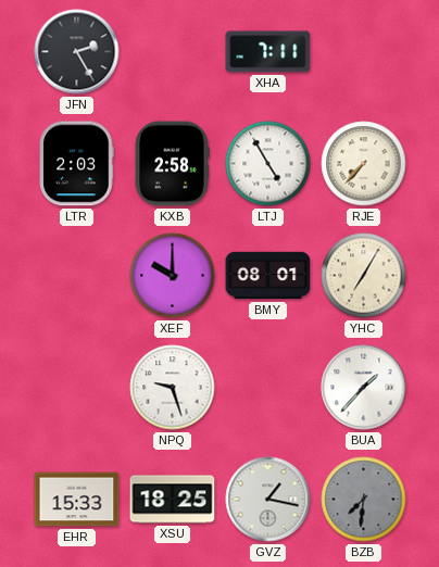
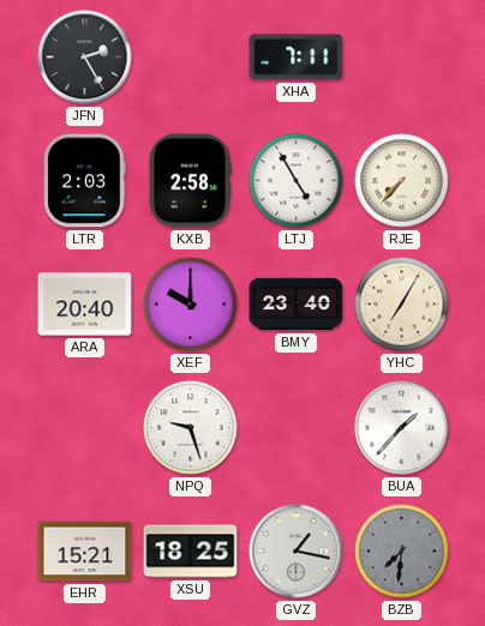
ARA: none -> 20:40
BMY: 08:01 -> 23:40
EHR: 15:33 -> 15:21
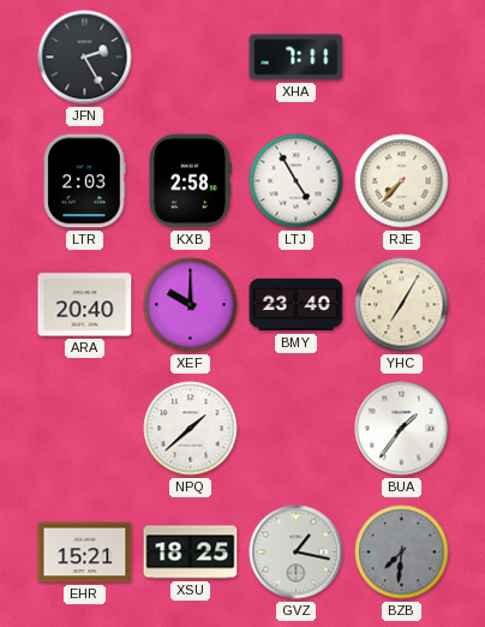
NPQ: 9:27 -> 1:38
BUA: 1:37 -> 1:36
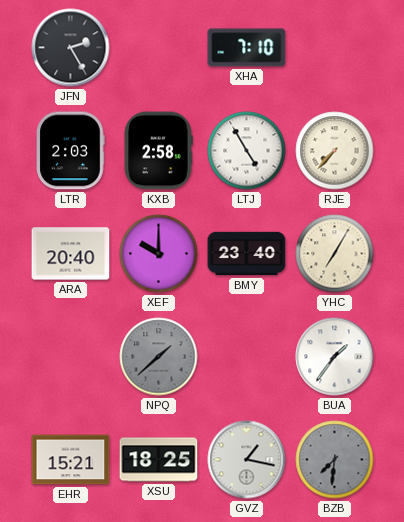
XHA: 7:11 -> 7:10
NPQ dial: white -> grey
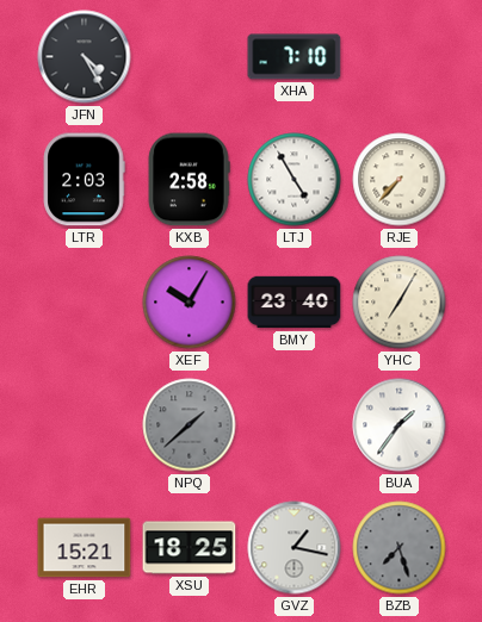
JFN: 2:25 -> 4:25
ARA: 20:40 -> none
XEF: 10:00 -> 10:05
BZB: 7:31 -> 7:27
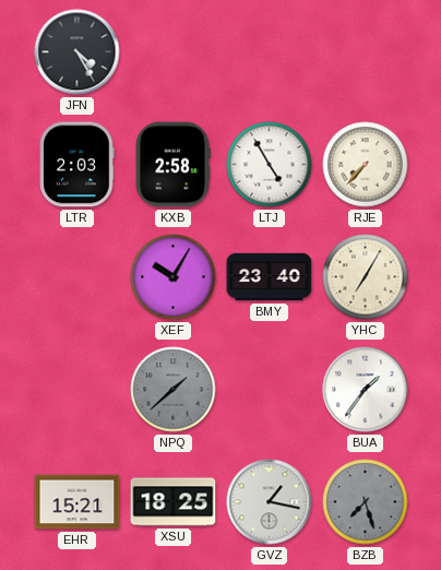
XHA: 7:10 -> none
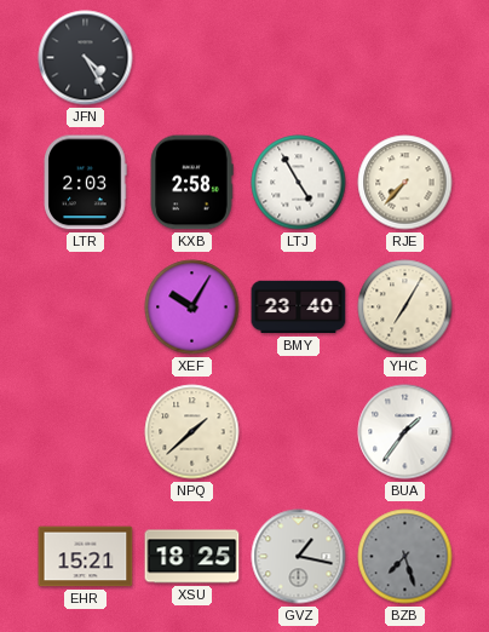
NPQ dial: grey -> cream
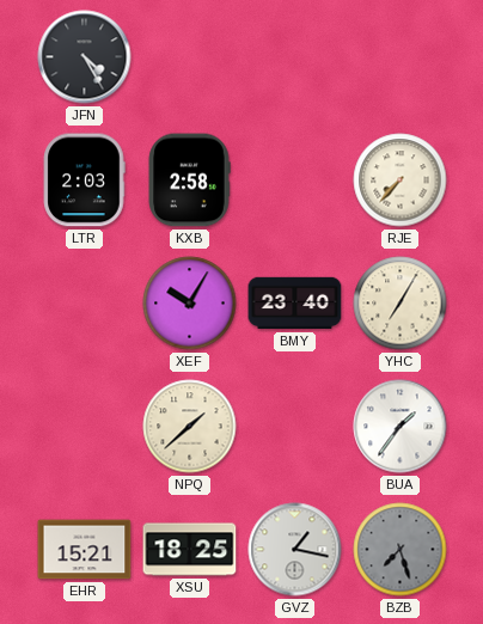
LTJ: 4:55 -> none
